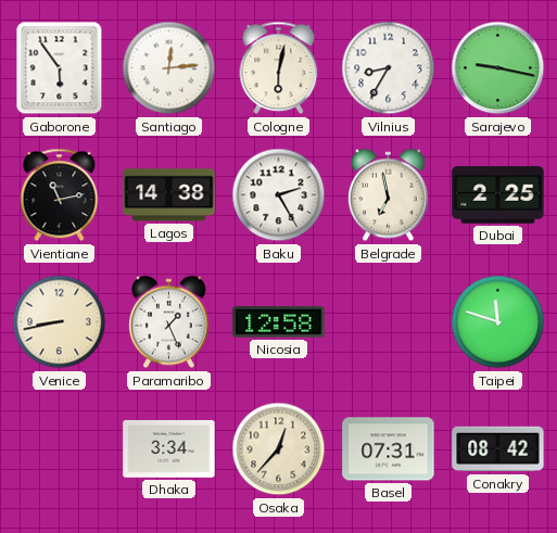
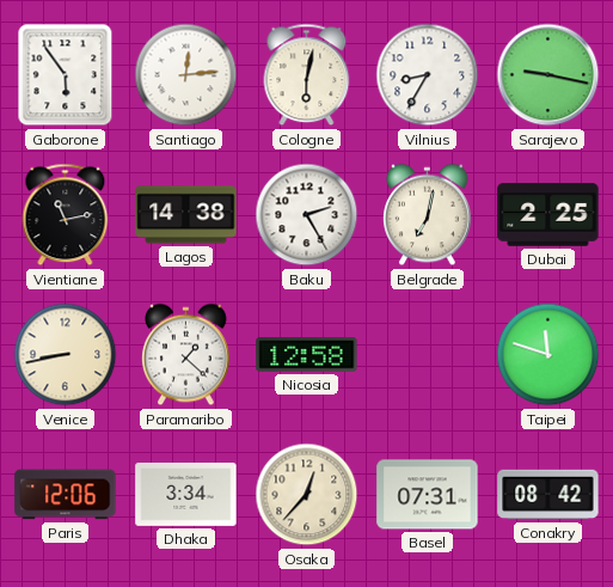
Belgrade: 6:58 -> 7:02
Paramaribo: 1:26 -> 1:22
Paris: none -> 12:06
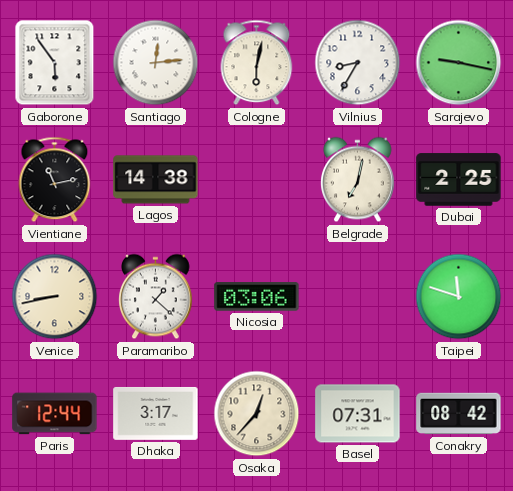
Baku: 2:25 -> none
Nicosia: 12:58 -> 03:06
Paris: 12:06 -> 12:44
Dhaka: 3:34 -> 3:17
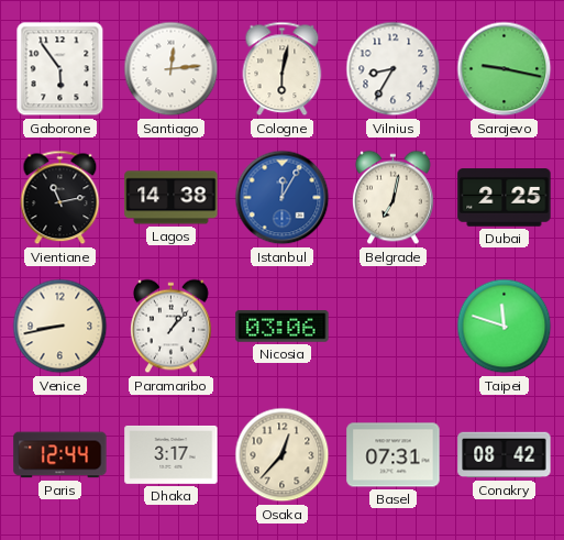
Istanbul: none -> 12:05
Paramaribo: 1:22 -> 1:07
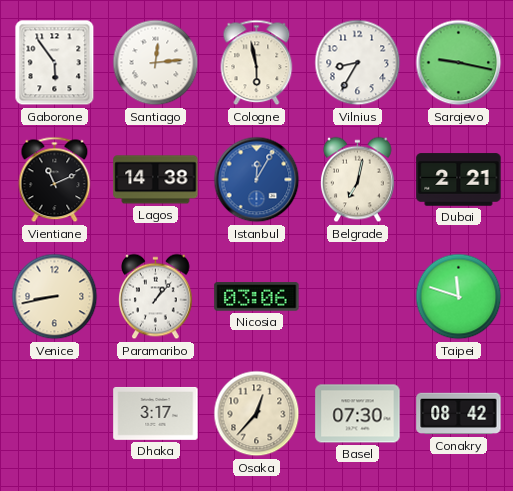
Cologne: 6:02 -> 5:58
Vientiane: 11:13 -> 11:11
Dubai: 2:25 -> 2:21
Paris: 12:44 -> none
Basel: 07:31 -> 07:30
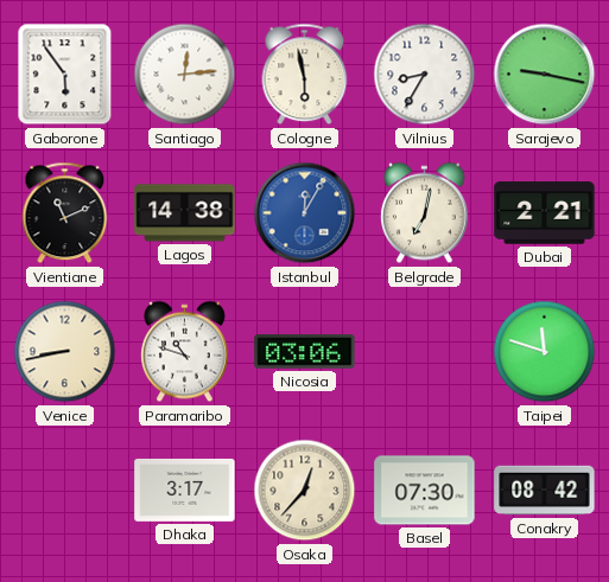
Paramaribo: 1:07 -> 10:48
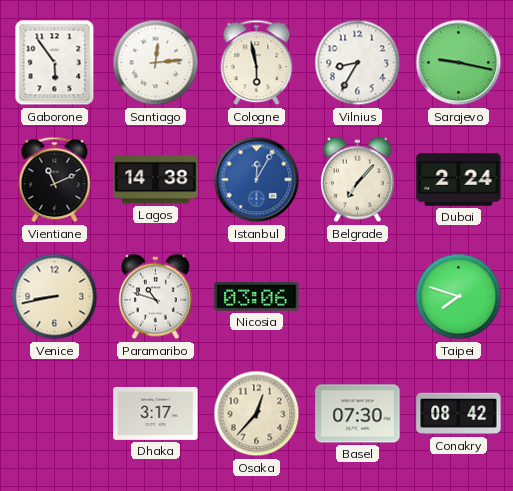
Belgrade: 7:02 -> 7:07
Dubai: 2:21 -> 2:24
Taipei: 11:48 -> 7:48
